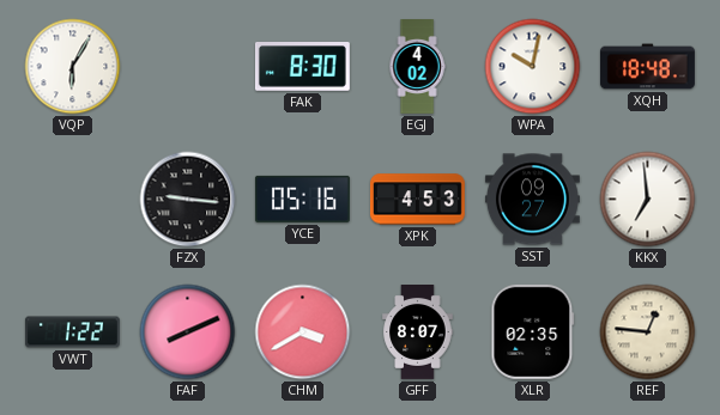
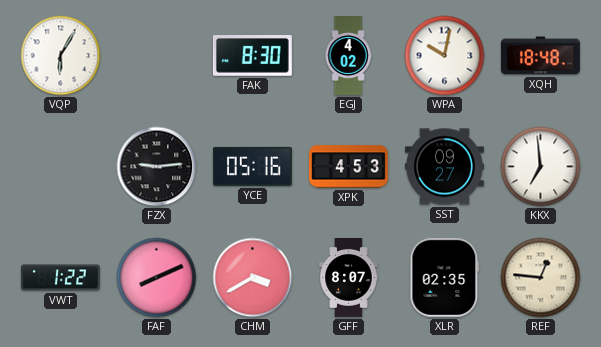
FZX: 9:16 -> 9:14
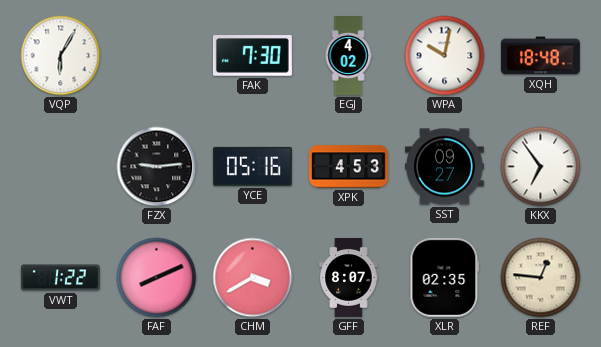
FAK: 8:30 -> 7:30
KKX: 6:59 -> 6:54
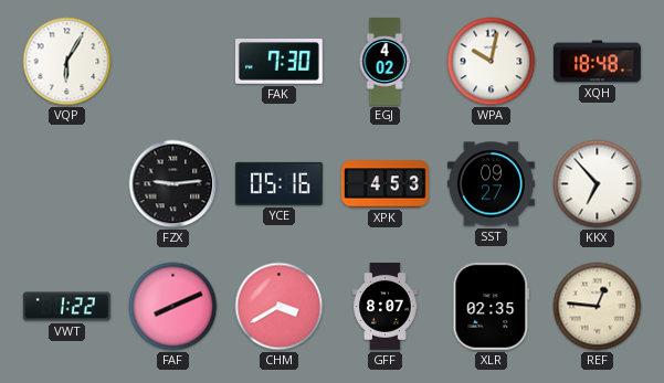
KKX: 6:54 -> 6:53
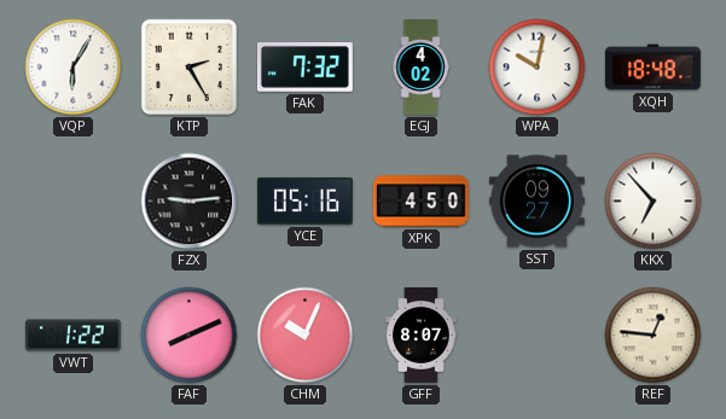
KTP: none -> 2:25
FAK: 7:30 -> 7:32
XPK: 4:53 -> 4:50
CHM: 3:40 -> 10:04
XLR: 02:35 -> none
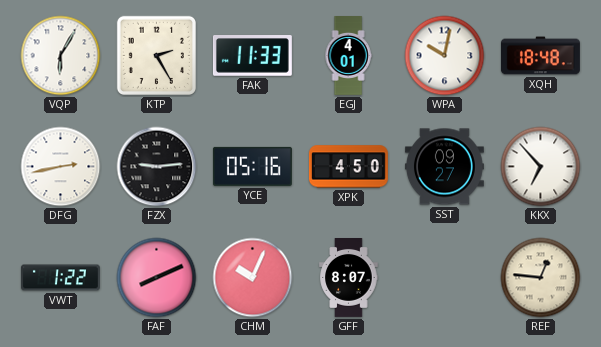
FAK: 7:32 -> 11:33
EGJ: 4:02 -> 4:01
DFG: none -> 2:43
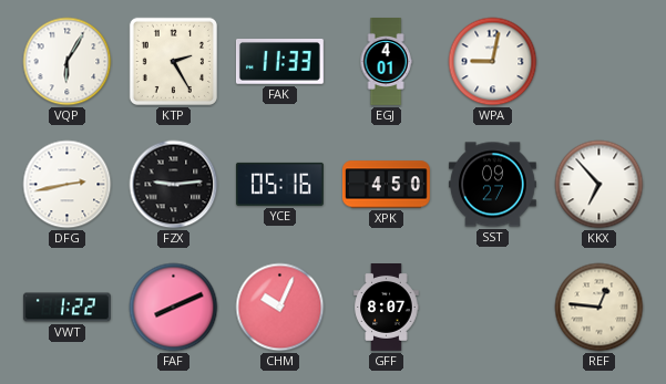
WPA: 10:02 -> 9:02
XQH: 18:48 -> none
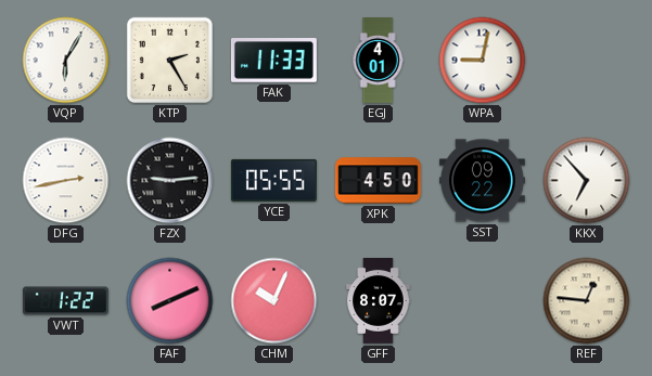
YCE: 05:16 -> 05:55
SST: 09:27 -> 09:22
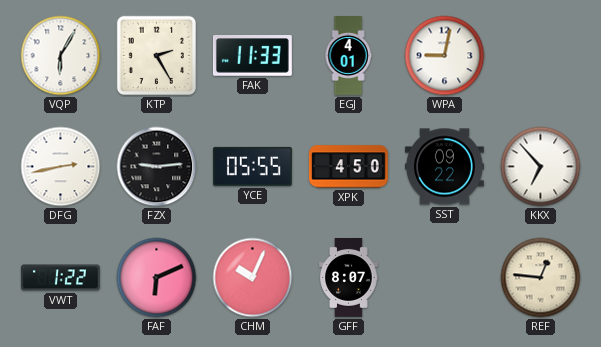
FAF: 8:11 -> 6:11
